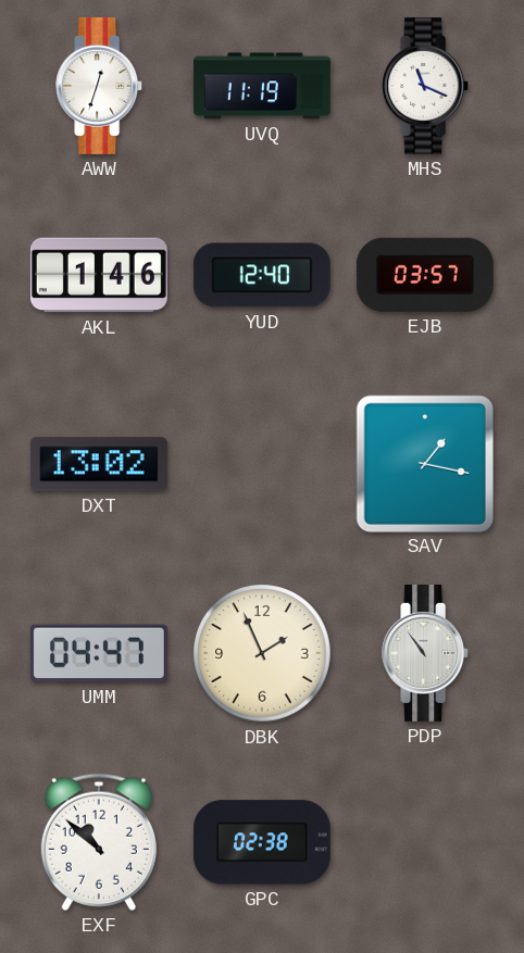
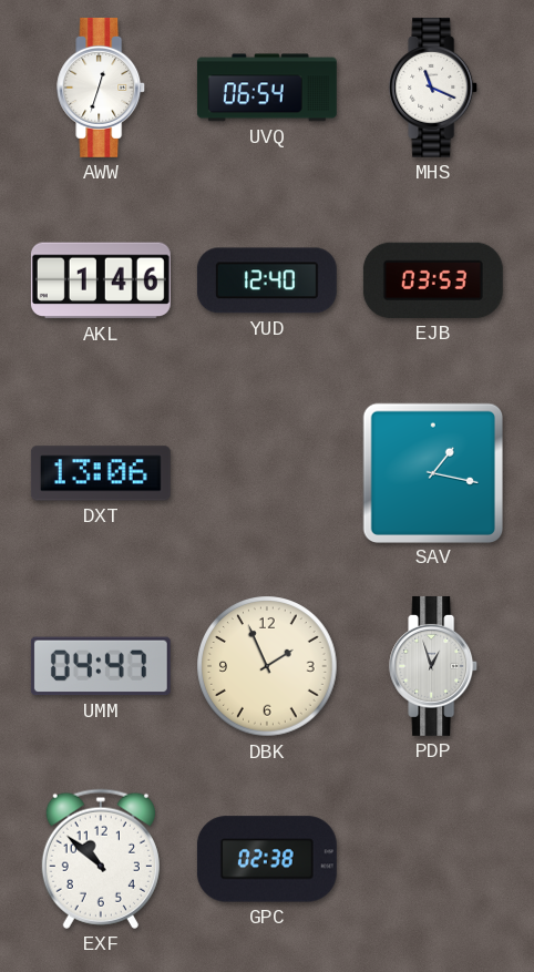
UVQ: 11:19 -> 06:54
EJB: 03:57 -> 03:53
DXT: 13:02 -> 13:06
PDP: 10:54 -> 12:57
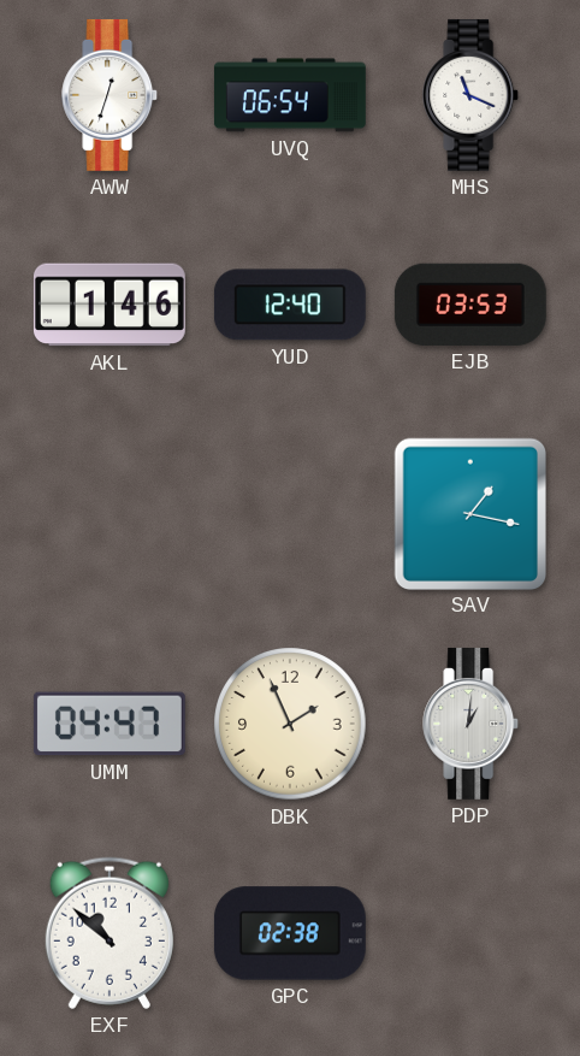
DXT: 13:06 -> none
PDP: 12:57 -> 1:01
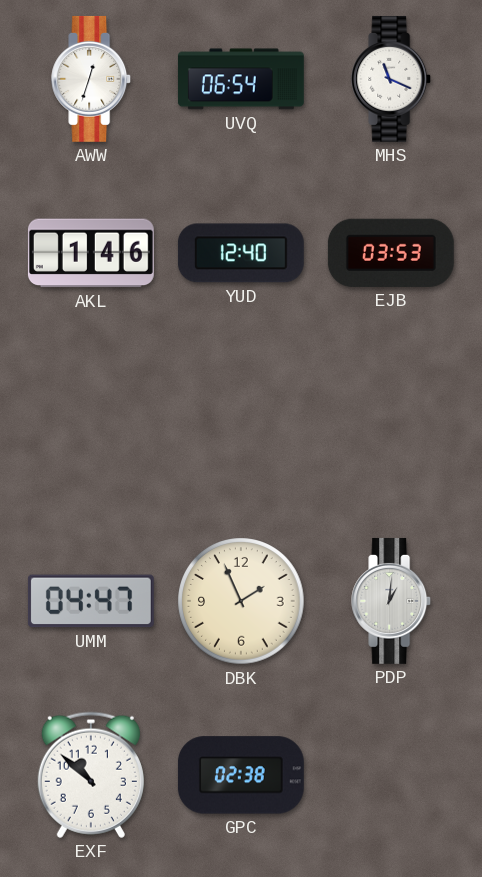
SAV: 1:17 -> none
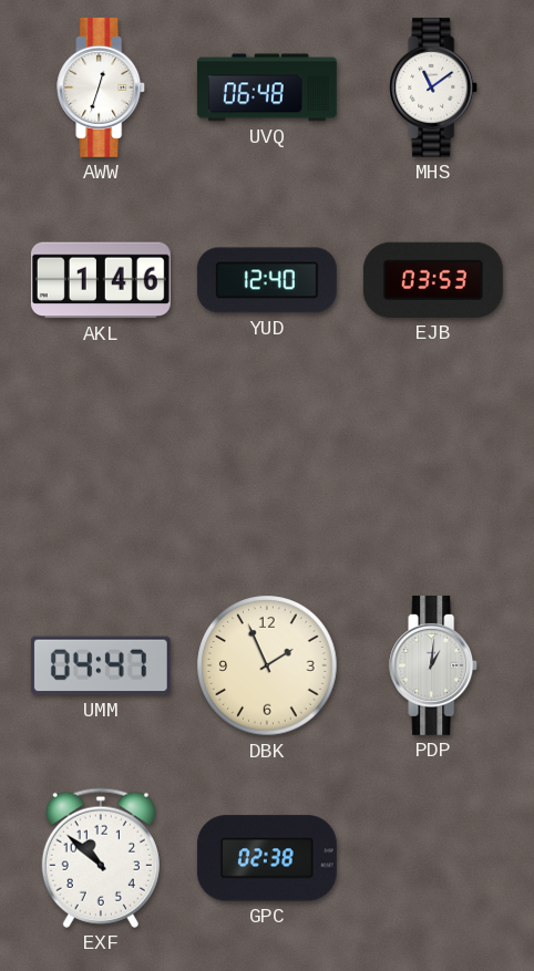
UVQ: 06:54 -> 06:48
MHS: 11:19 -> 11:09
